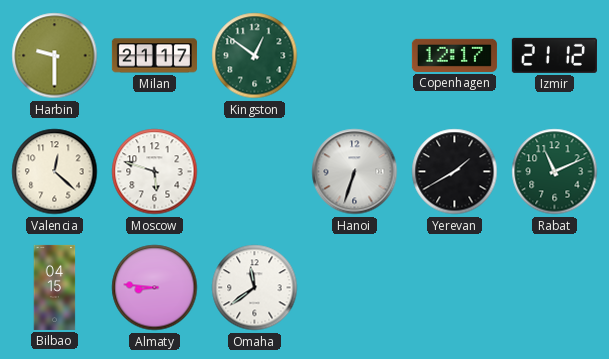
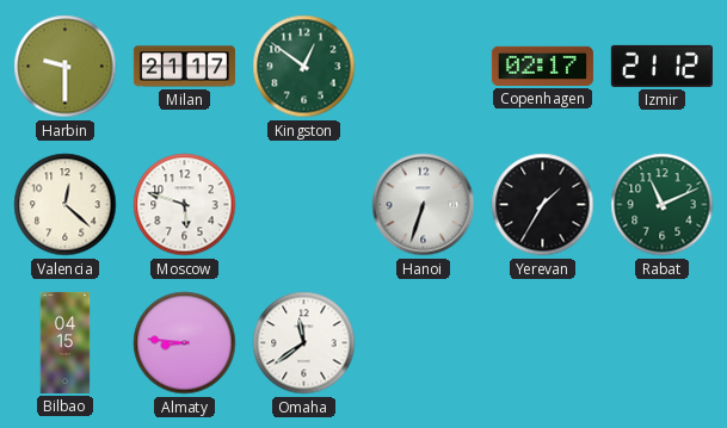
Copenhagen: 12:17 -> 02:17
Yerevan: 1:40 -> 1:35
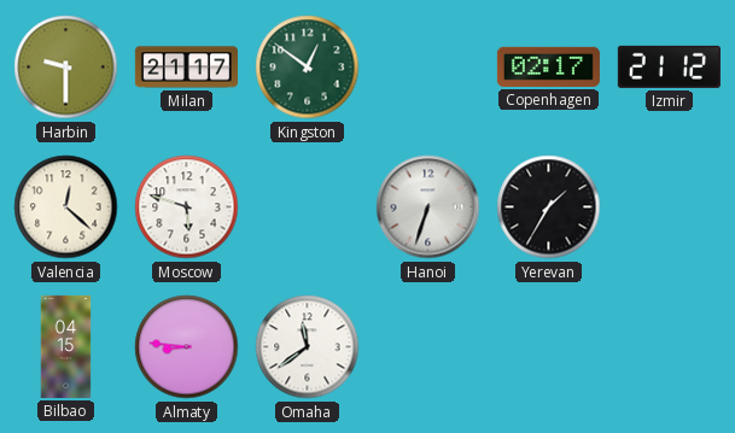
Rabat: 11:11 -> none
